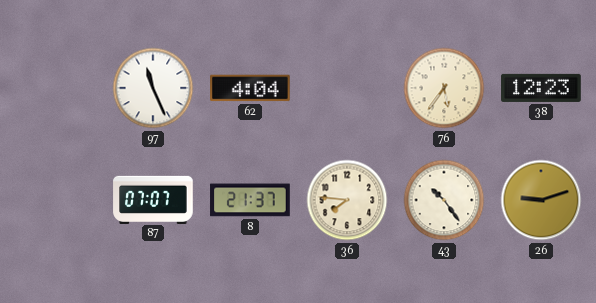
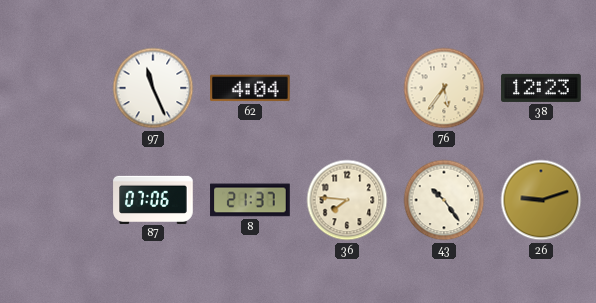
87: 07:07 -> 07:06
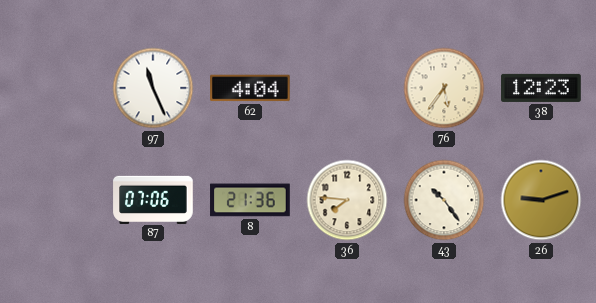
8: 21:37 -> 21:36
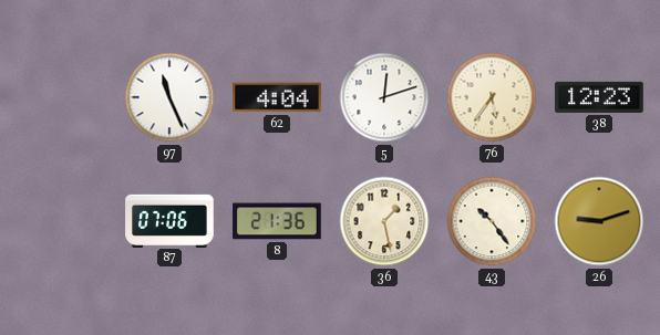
5: none -> 12:12
36: 7:46 -> 1:28
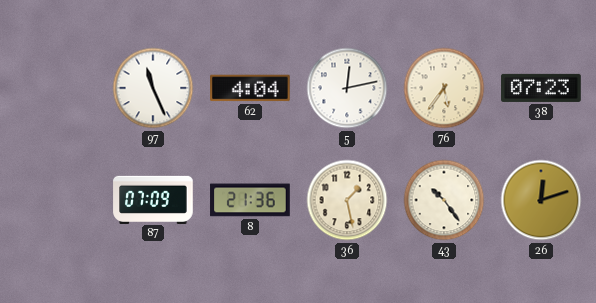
5: 12:12 -> 12:13
38: 12:23 -> 07:23
87: 07:06 -> 07:09
26: 9:12 -> 12:12
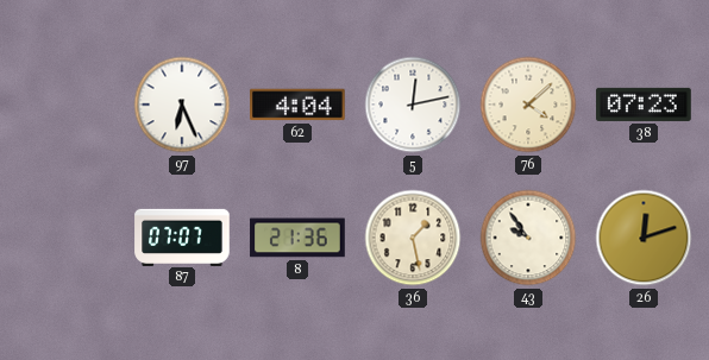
97: 11:26 -> 6:26
76: 5:36 -> 4:08
87: 07:09 -> 07:07
43: 10:24 -> 9:54
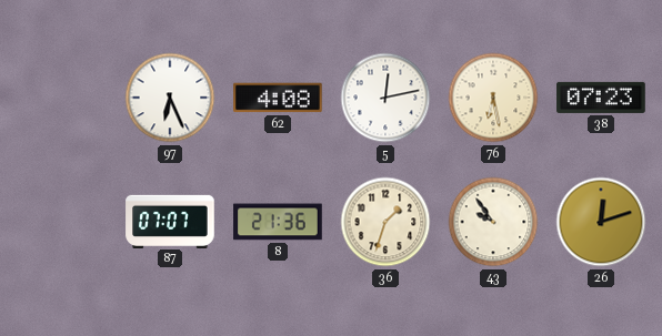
62: 4:04 -> 4:08
76: 4:08 -> 6:28
36: 1:28 -> 1:33
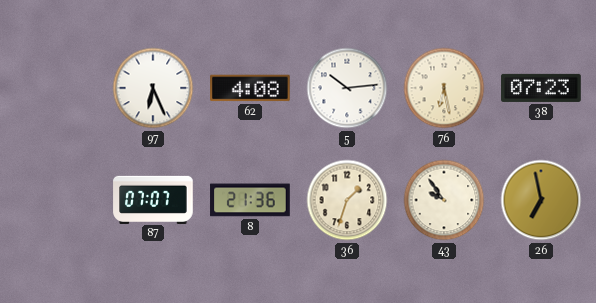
5: 12:13 -> 10:14
26: 12:12 -> 6:58
